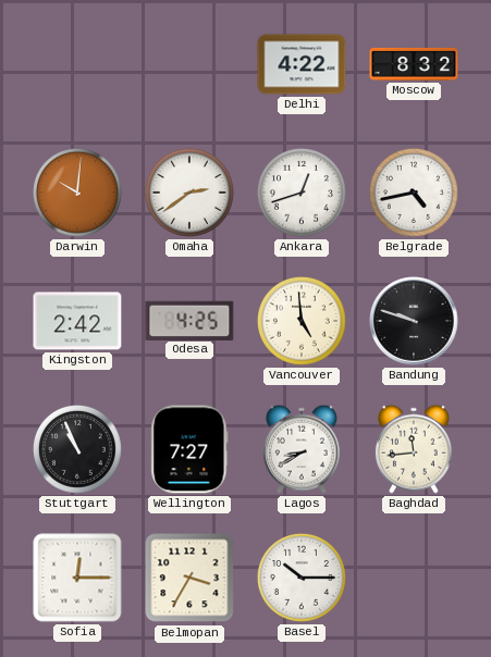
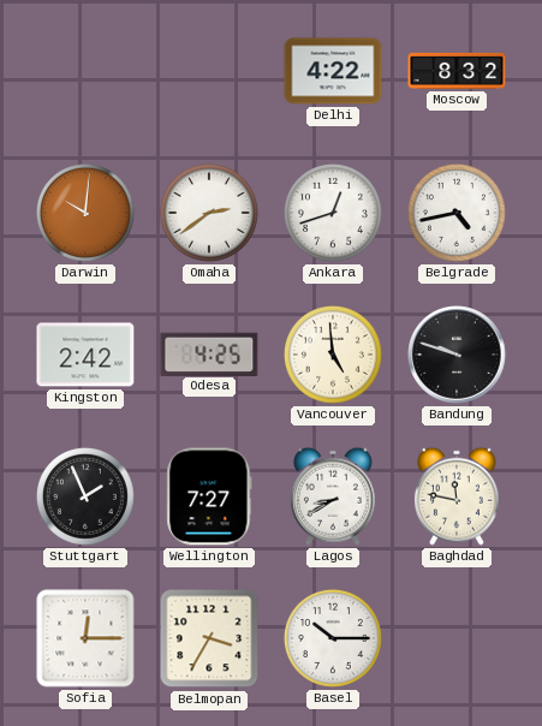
Stuttgart: 10:56 -> 1:56
Baghdad: 11:44 -> 11:47
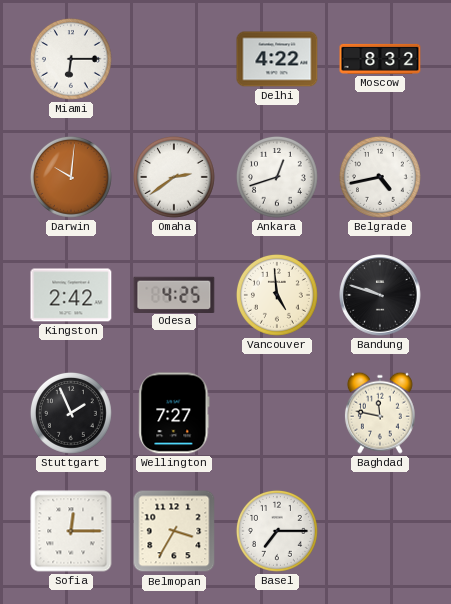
Miami: none -> 6:15
Lagos: 8:40 -> none
Basel: 10:15 -> 7:15
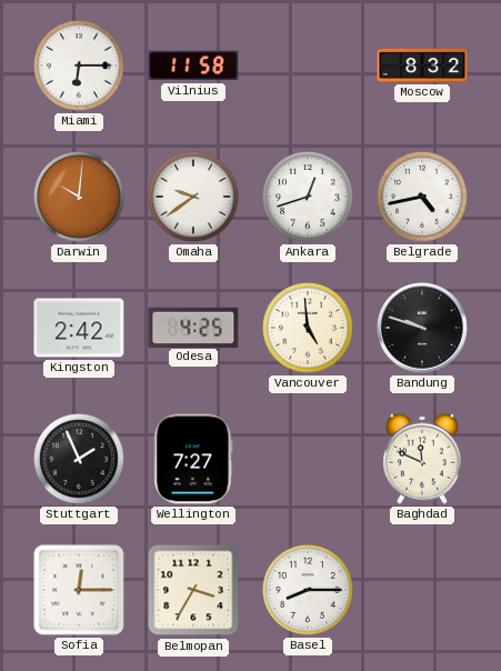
Vilnius: none -> 11:58
Delhi: 4:22 -> none
Omaha: 2:39 -> 9:39
Baghdad: 11:47 -> 11:49
Basel: 7:15 -> 8:15
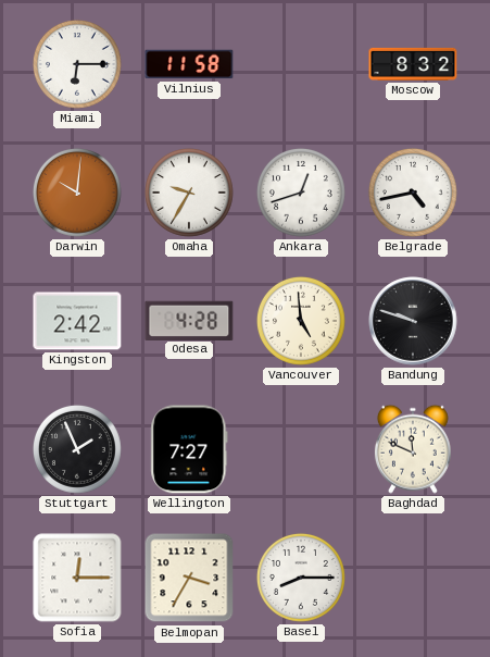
Omaha: 9:39 -> 9:35
Odesa: 4:25 -> 4:28
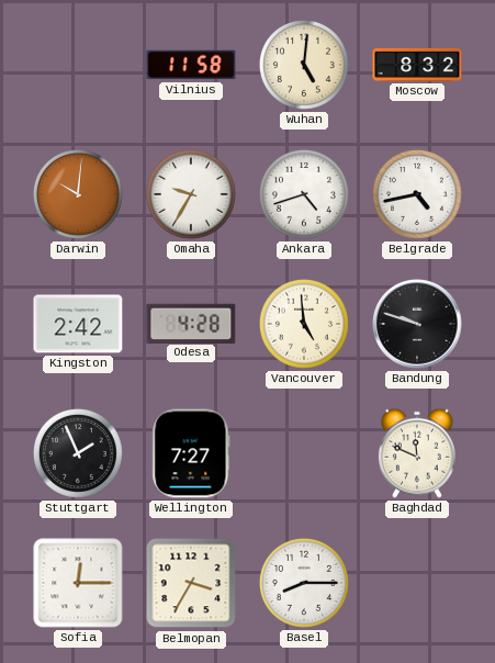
Miami: 6:15 -> none
Wuhan: none -> 5:01
Ankara: 12:42 -> 4:42
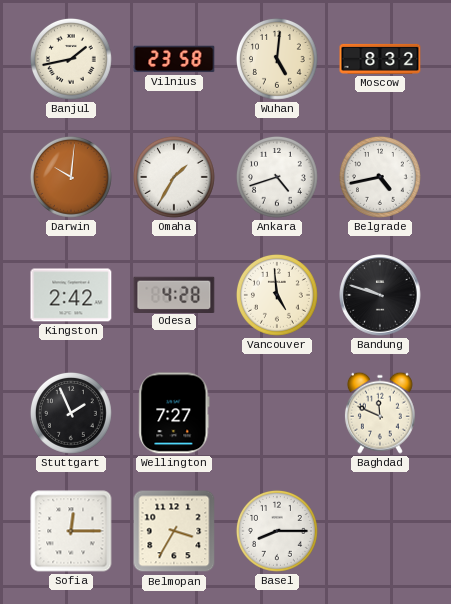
Banjul: none -> 1:43
Vilnius: 11:58 -> 23:58
Omaha: 9:35 -> 1:35
